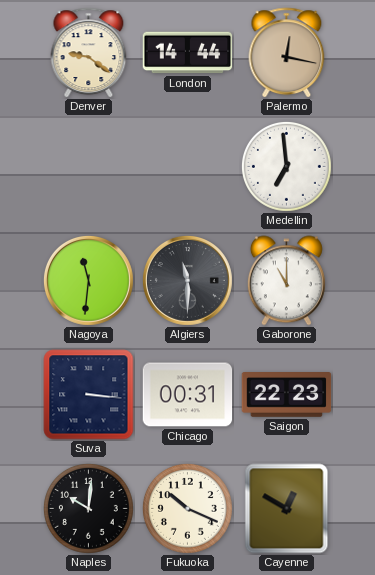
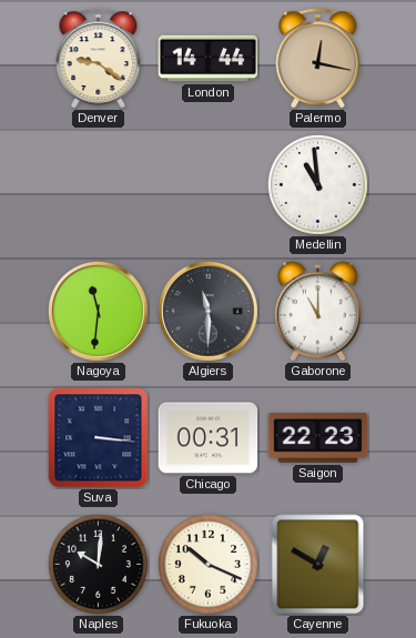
Medellin: 6:59 -> 10:59
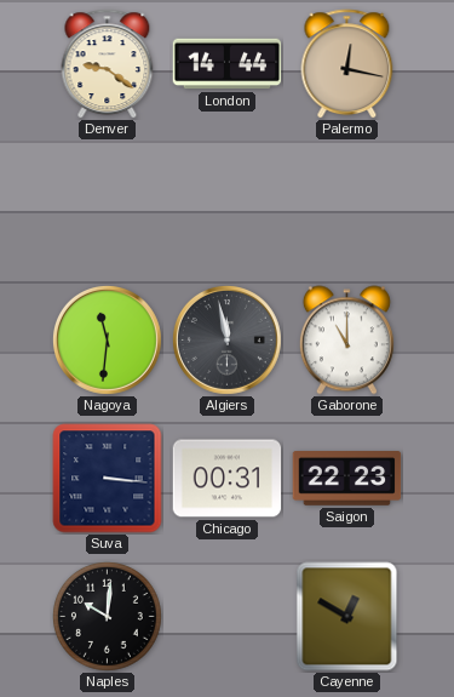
Medellin: 10:59 -> none
Algiers: 11:30 -> 11:58
Fukuoka: 10:19 -> none
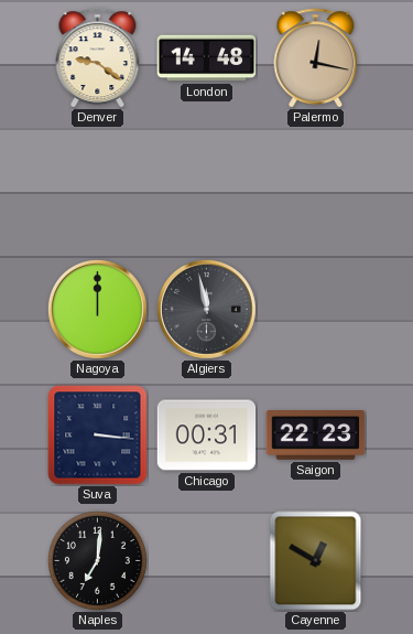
London: 14:44 -> 14:48
Nagoya: 11:31 -> 12:00
Gaborone: 11:00 -> none
Naples: 10:01 -> 7:01
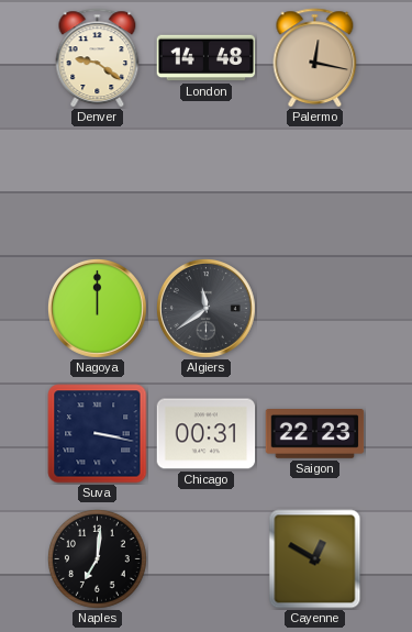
Algiers: 11:58 -> 11:39
Suva: 3:16 -> 3:17
